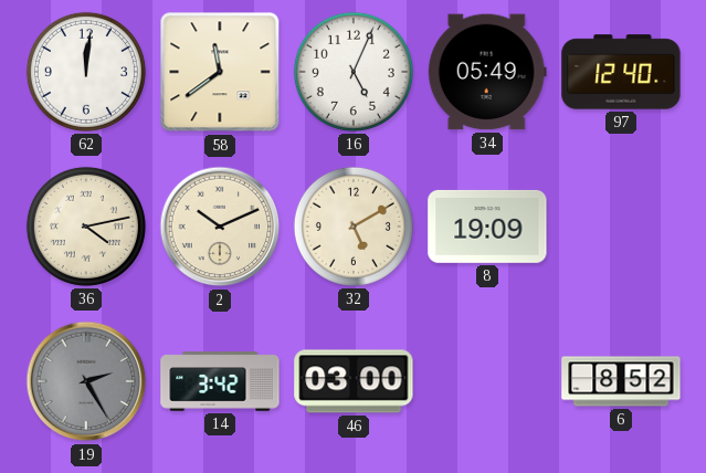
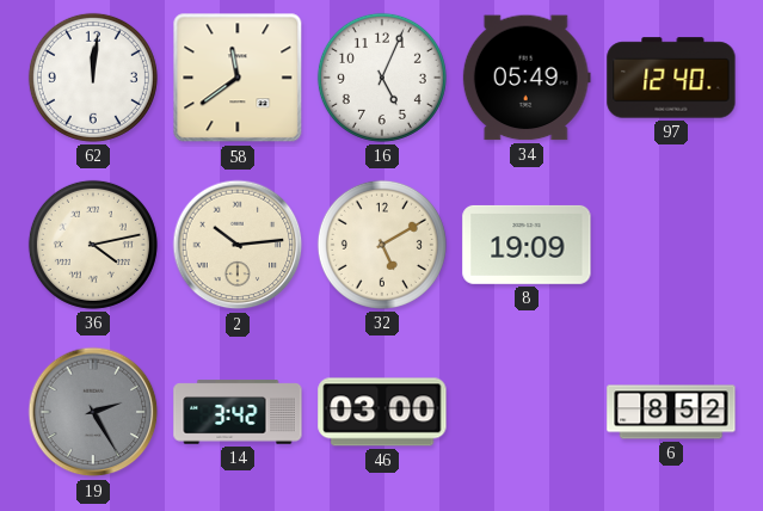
2: 10:11 -> 10:14
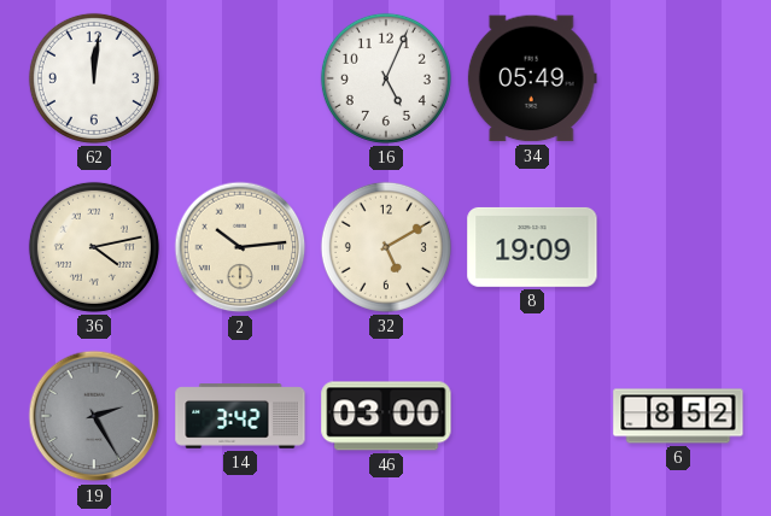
58: 11:39 -> none
97: 12:40 -> none
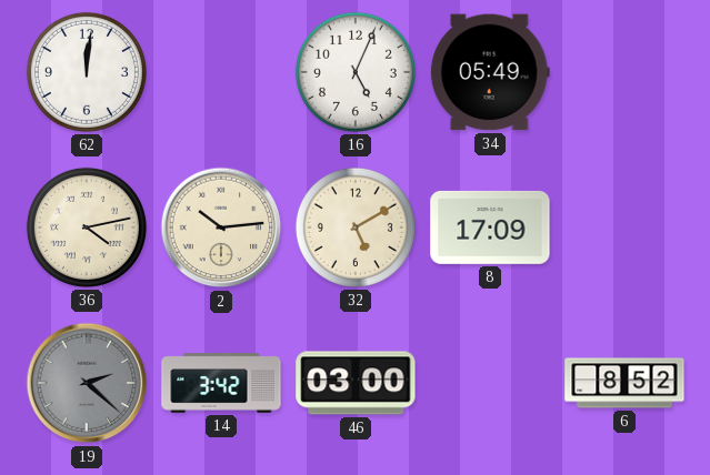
8: 19:09 -> 17:09
19: 2:25 -> 2:22
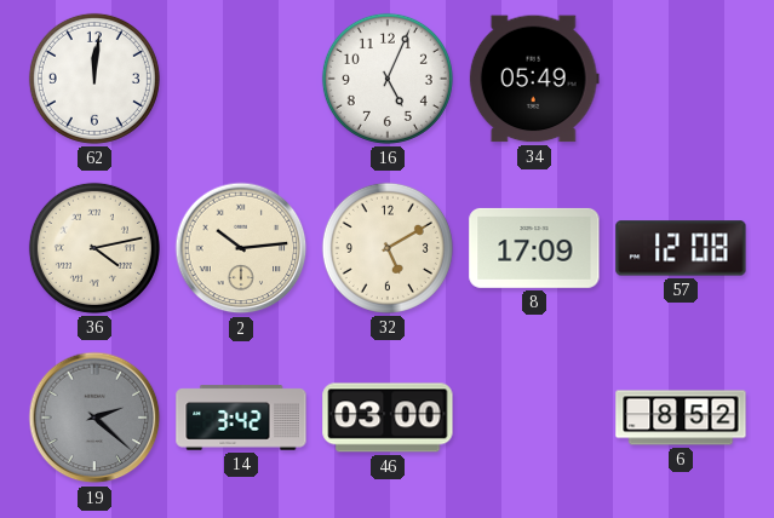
57: none -> 12:08
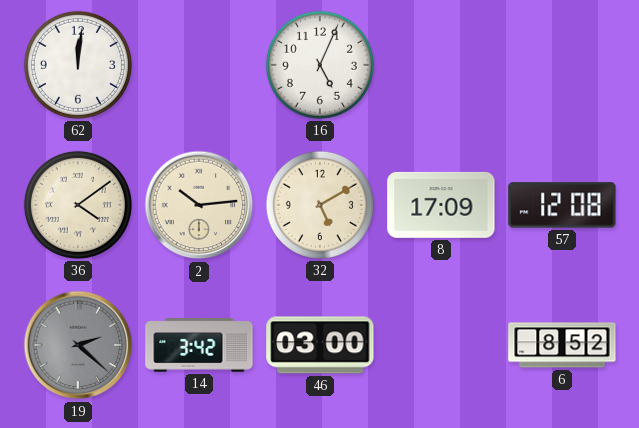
34: 05:49 -> none
36: 4:13 -> 4:09
